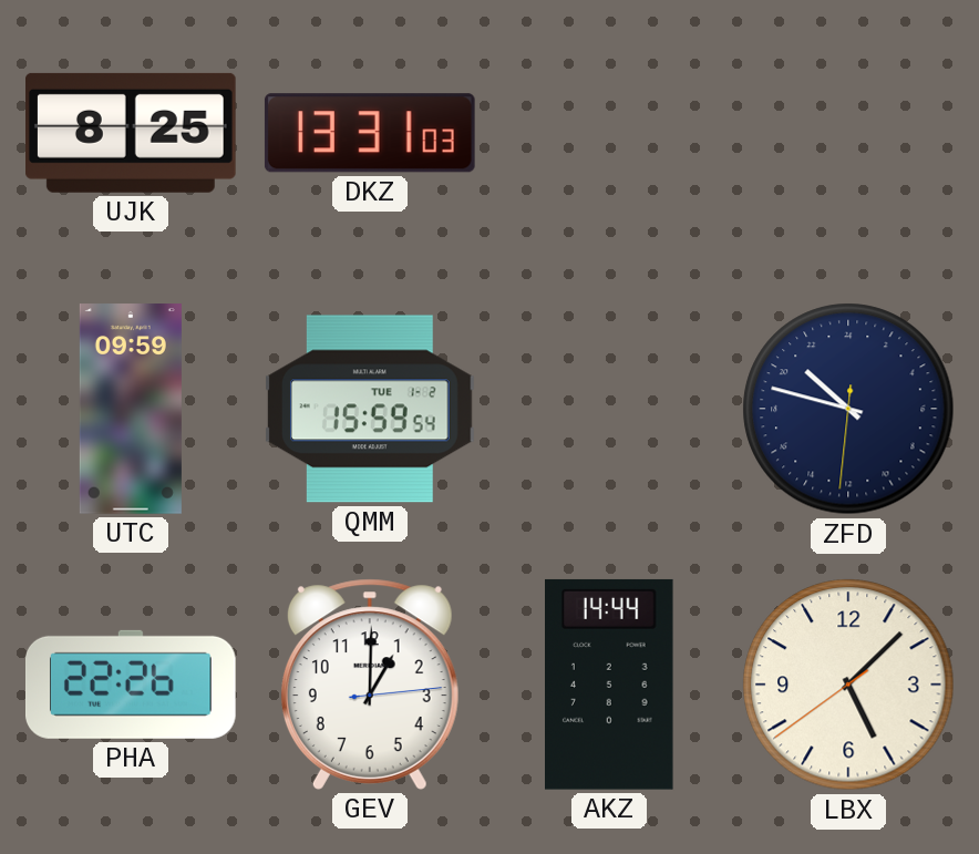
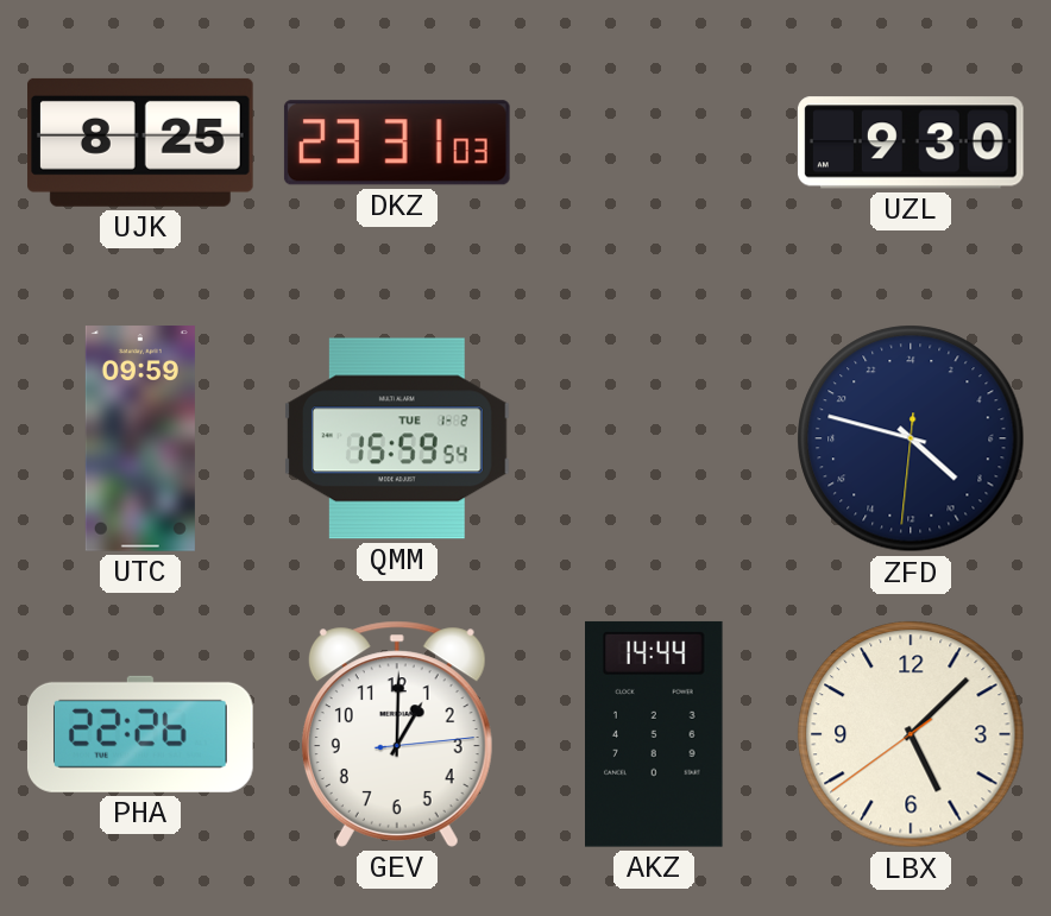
DKZ: 13:31 -> 23:31
UZL: none -> 9:30
ZFD: 20:47 -> 8:47
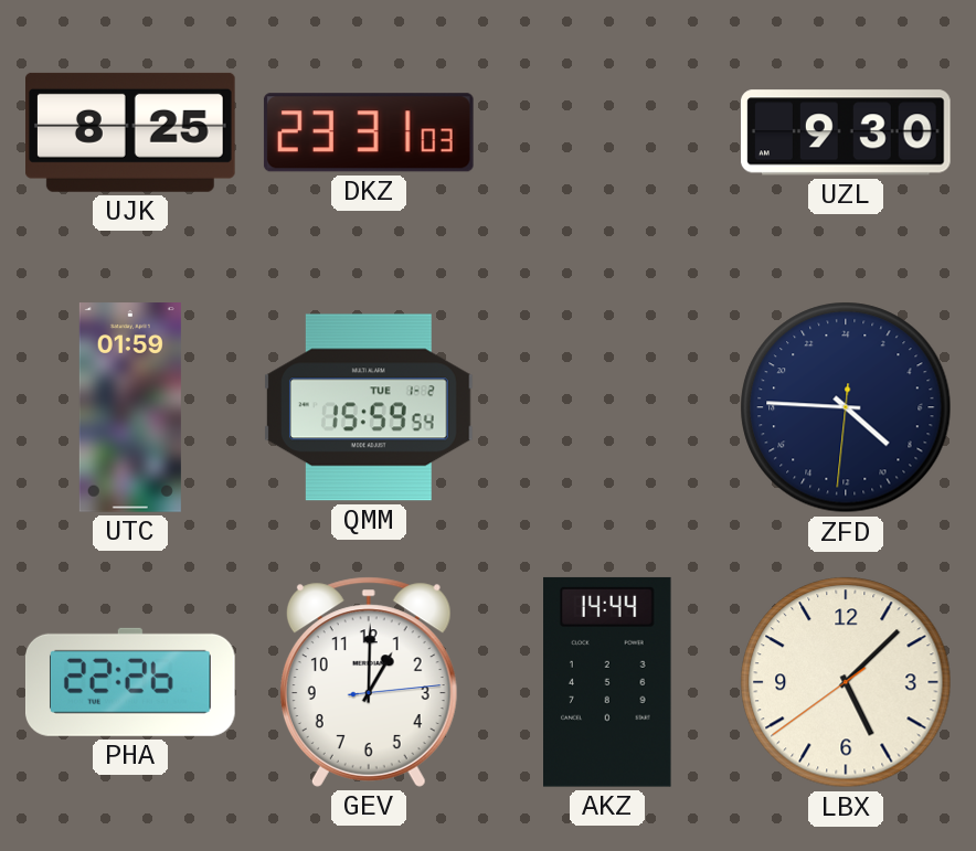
UTC: 09:59 -> 01:59
ZFD: 8:47 -> 8:45
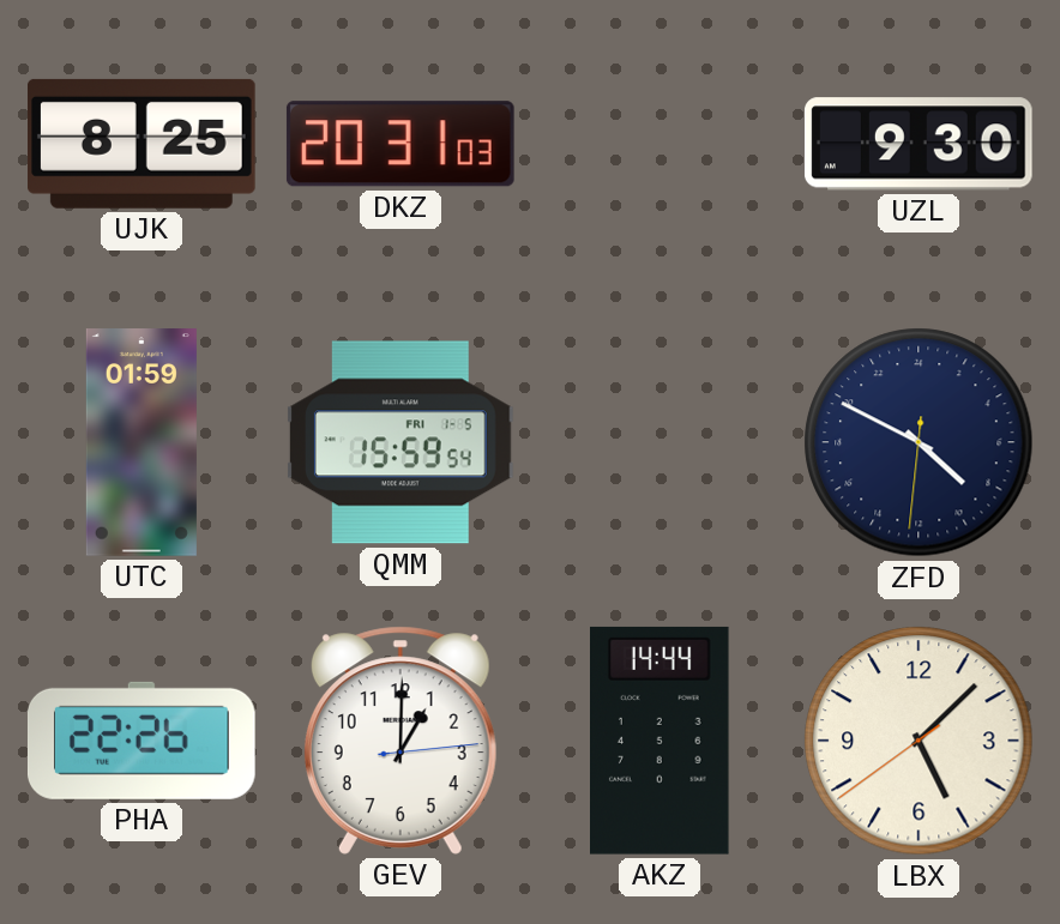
DKZ: 23:31 -> 20:31
QMM date: TUE 1-2 -> FRI 1-5
ZFD: 8:45 -> 8:49
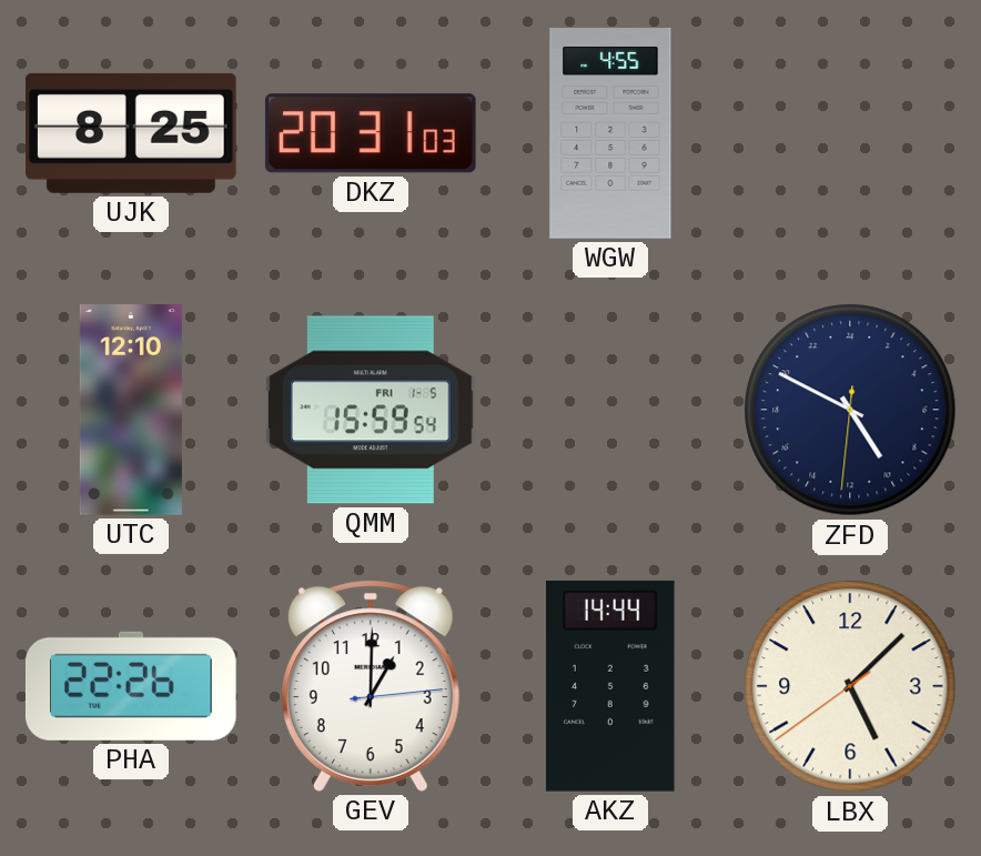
WGW: none -> 4:55
UZL: 9:30 -> none
UTC: 01:59 -> 12:10
ZFD: 8:49 -> 9:49
